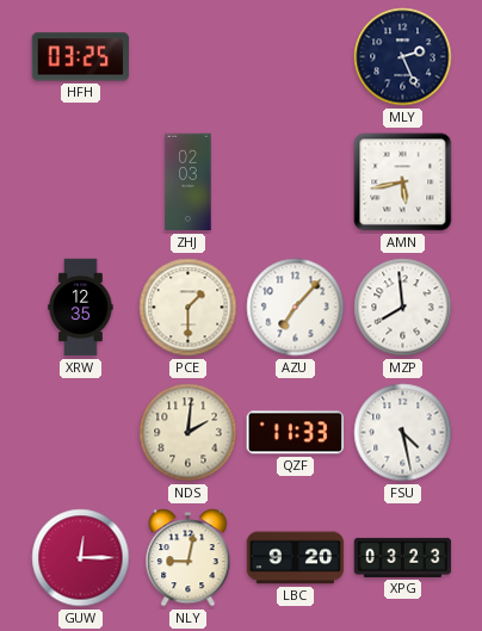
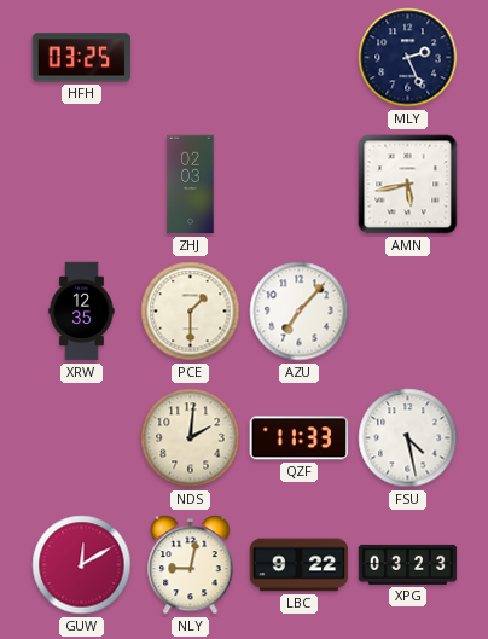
MZP: 7:59 -> none
GUW: 12:15 -> 12:10
LBC: 9:20 -> 9:22
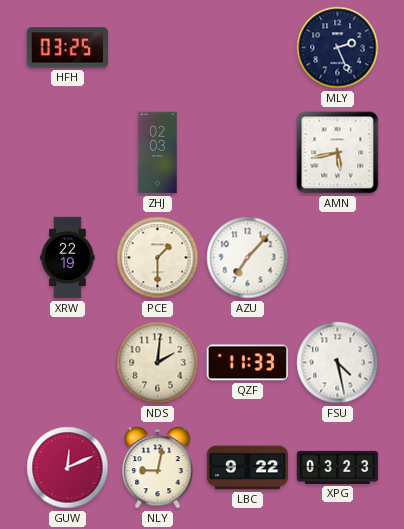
XRW: 12:35 -> 22:19
GUW: 12:10 -> 12:11
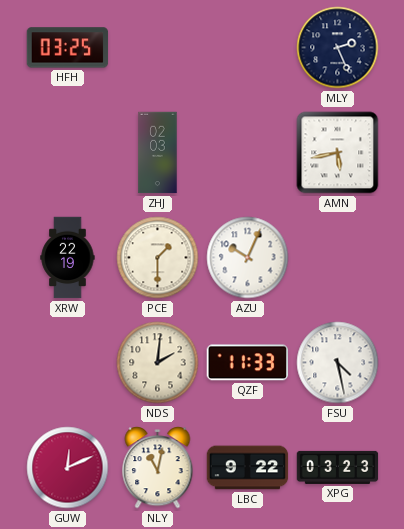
AZU: 7:07 -> 10:04
NLY: 9:02 -> 11:02
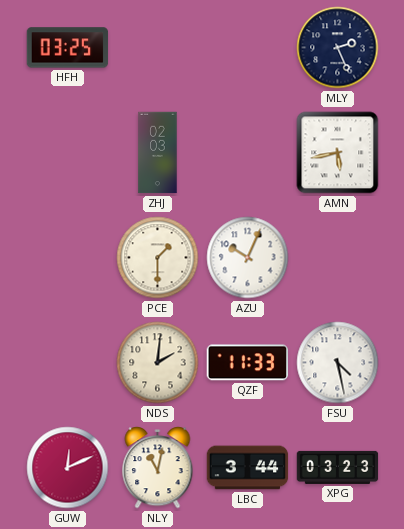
XRW: 22:19 -> none
LBC: 9:22 -> 3:44
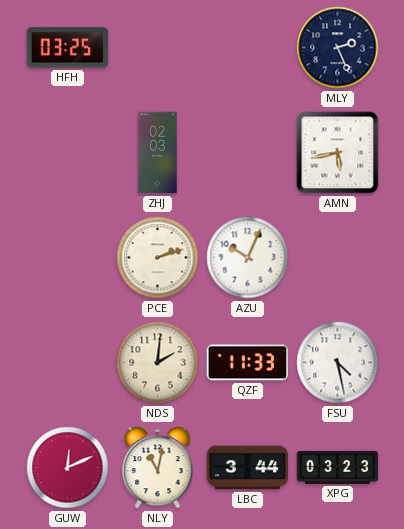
PCE: 1:30 -> 2:12
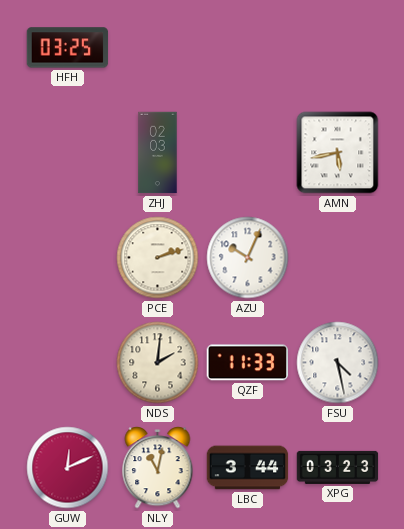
MLY: 2:26 -> none
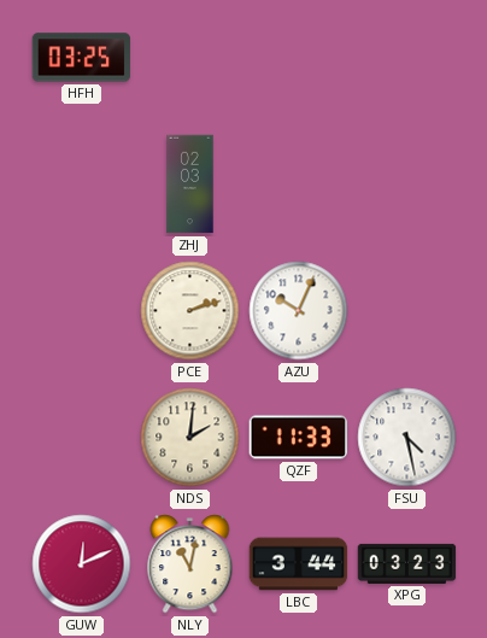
AMN: 5:43 -> none
